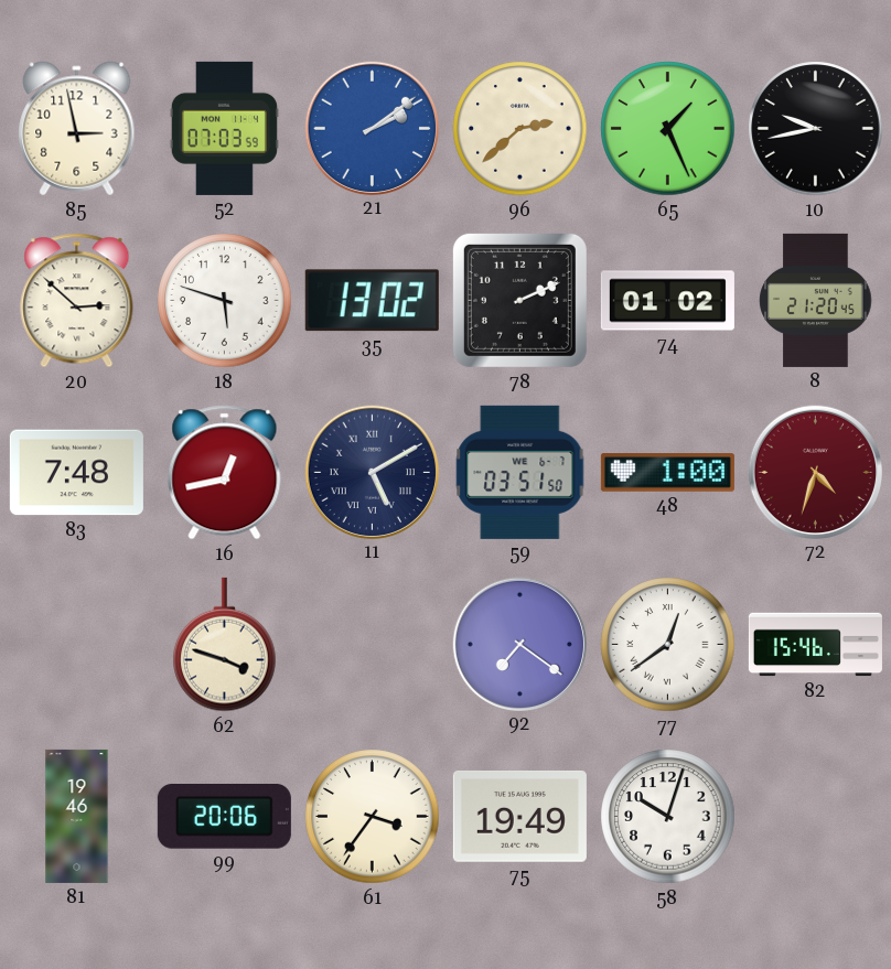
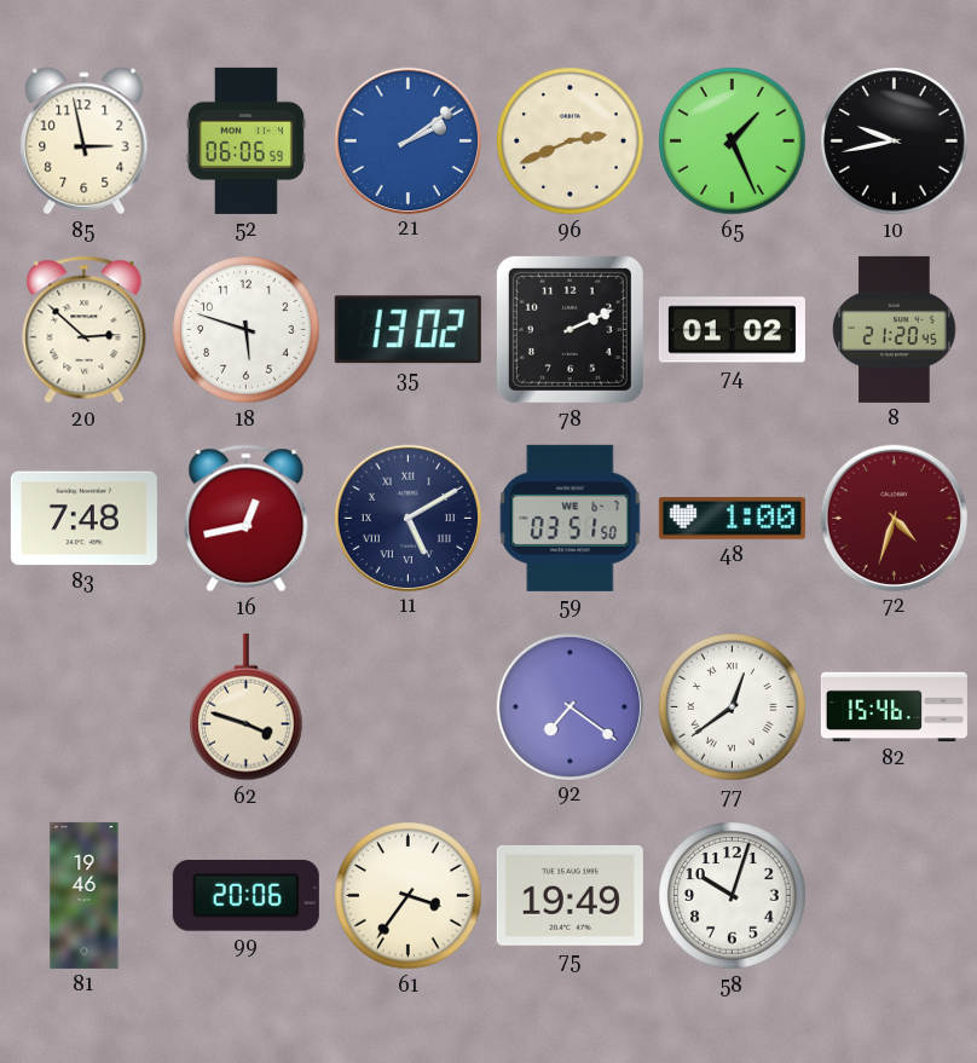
52: 07:03 -> 06:06
96: 2:38 -> 2:41
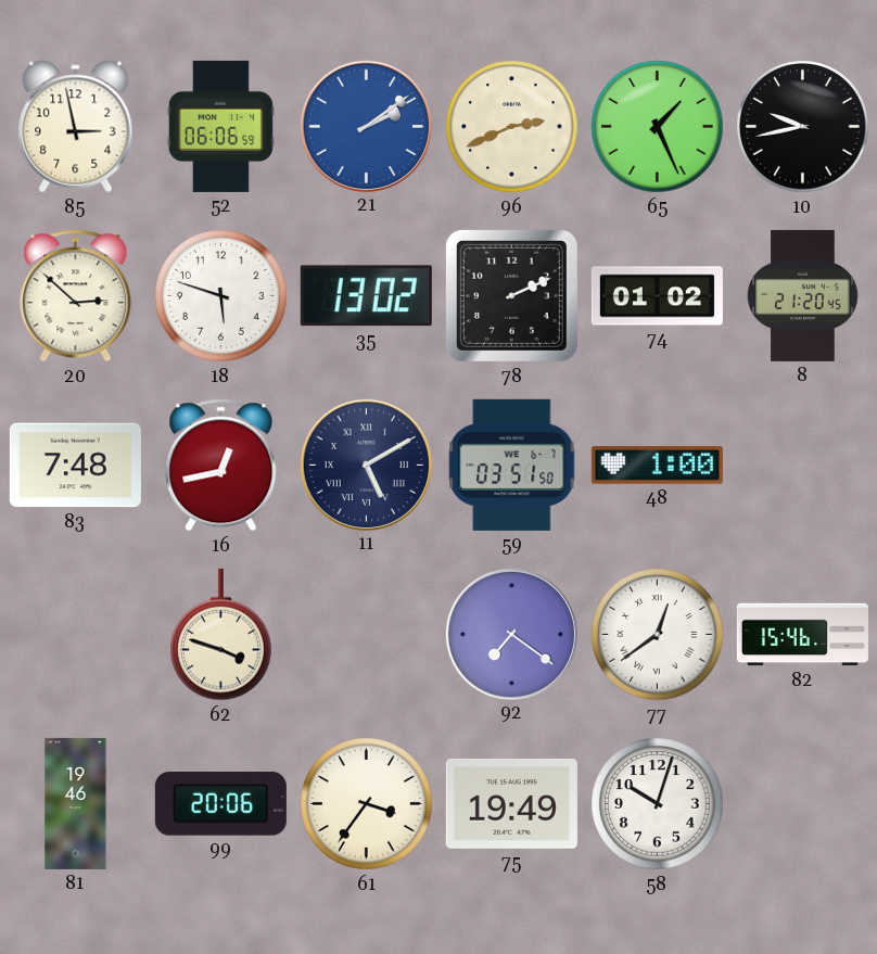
72: 4:33 -> none
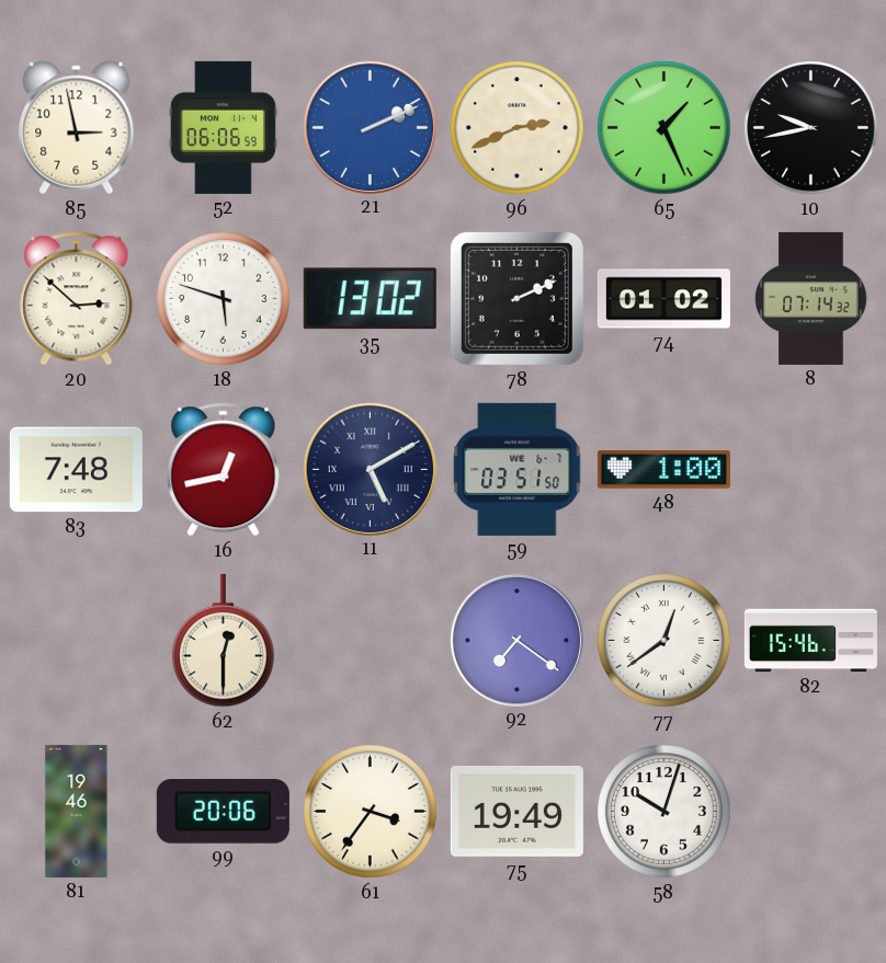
21: 2:09 -> 2:11
8: 21:20 -> 07:14
62: 3:48 -> 12:30
